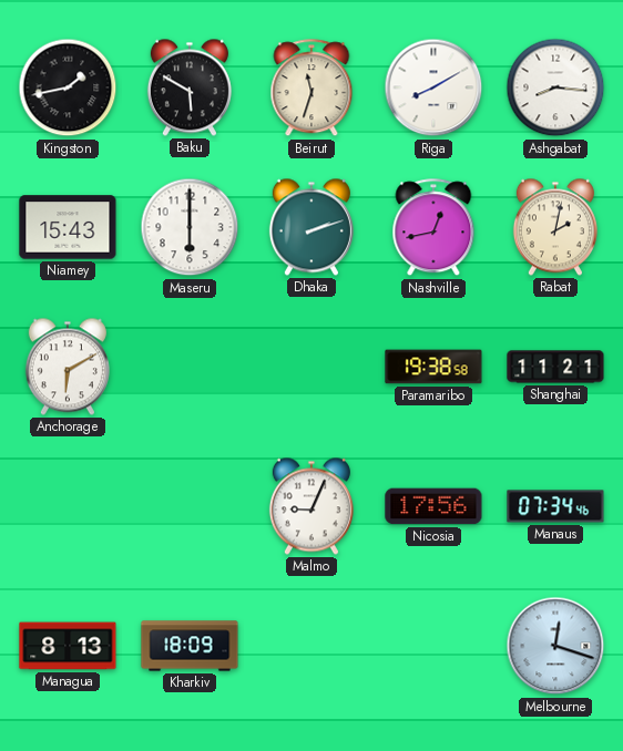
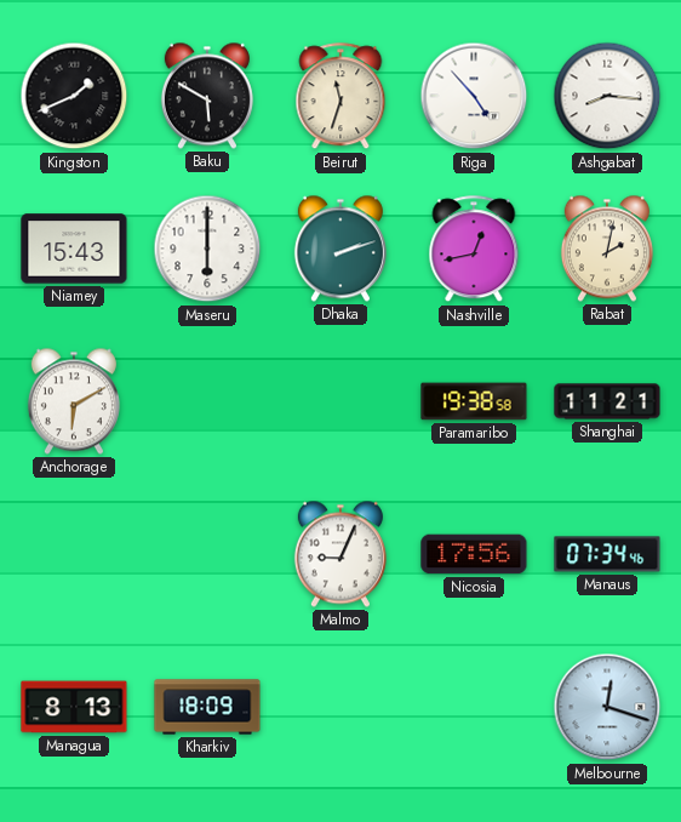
Kingston: 1:43 -> 1:41
Riga: 8:10 -> 4:53
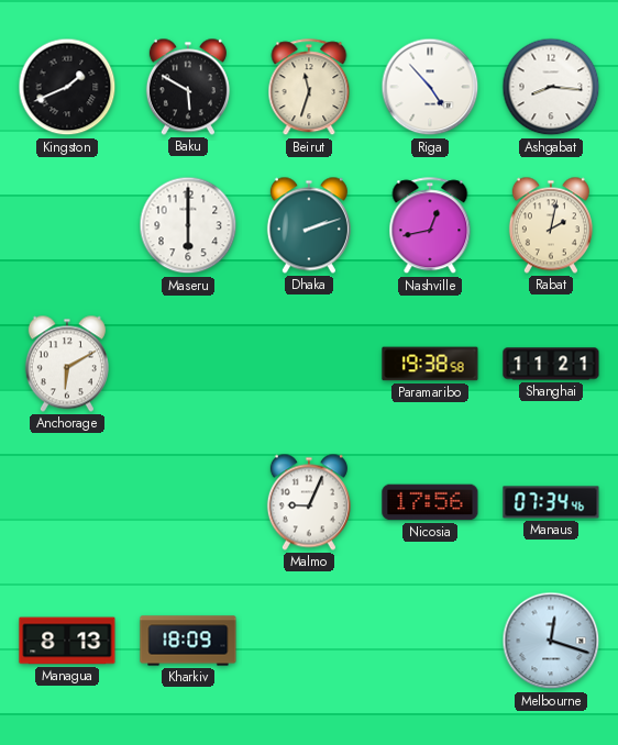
Niamey: 15:43 -> none
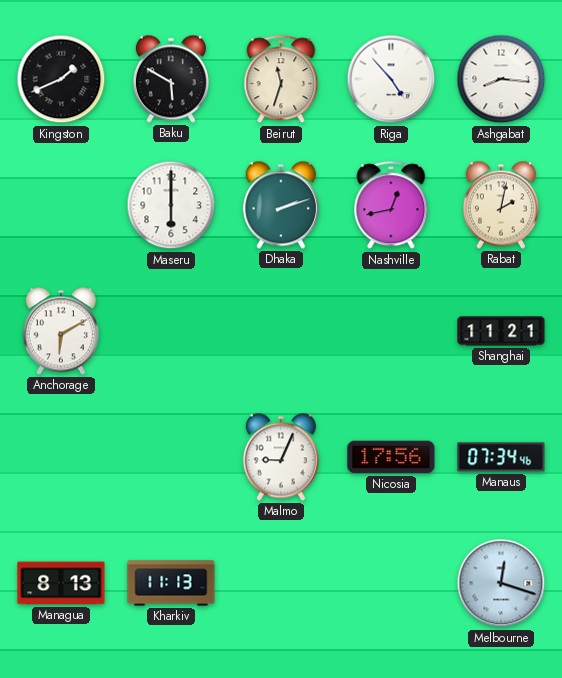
Paramaribo: 19:38 -> none
Kharkiv: 18:09 -> 11:13
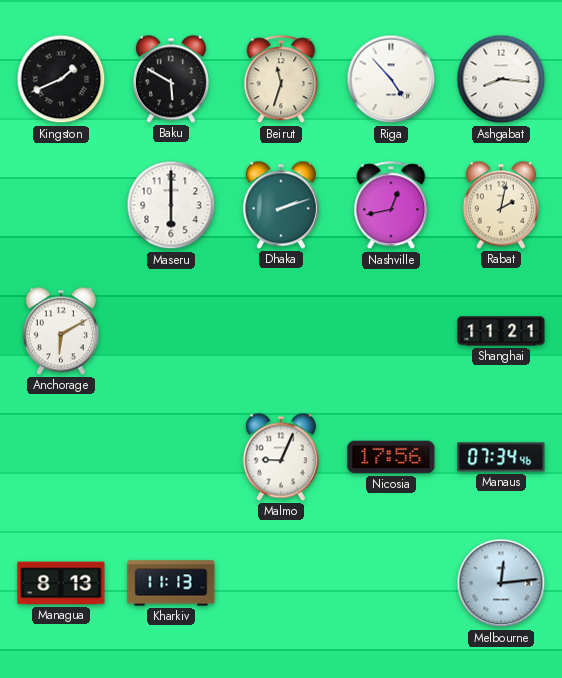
Melbourne: 12:18 -> 12:14
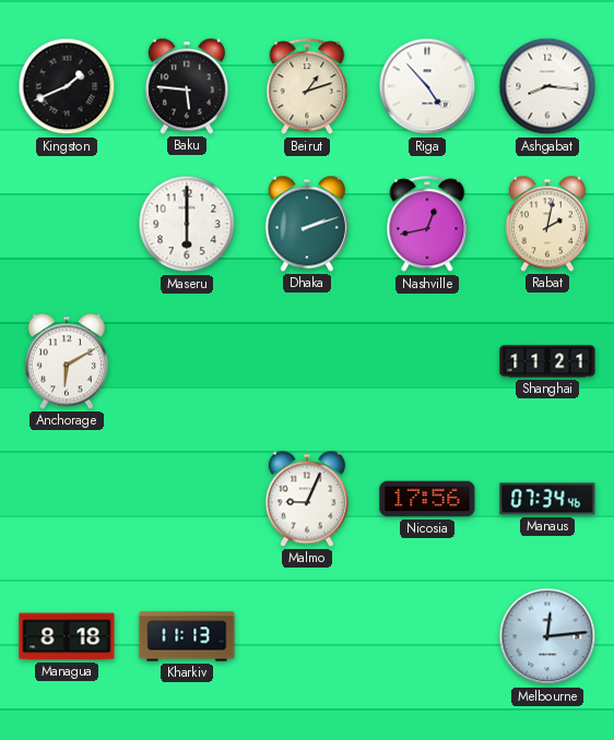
Baku: 5:50 -> 5:46
Beirut: 11:33 -> 1:12
Managua: 8:13 -> 8:18
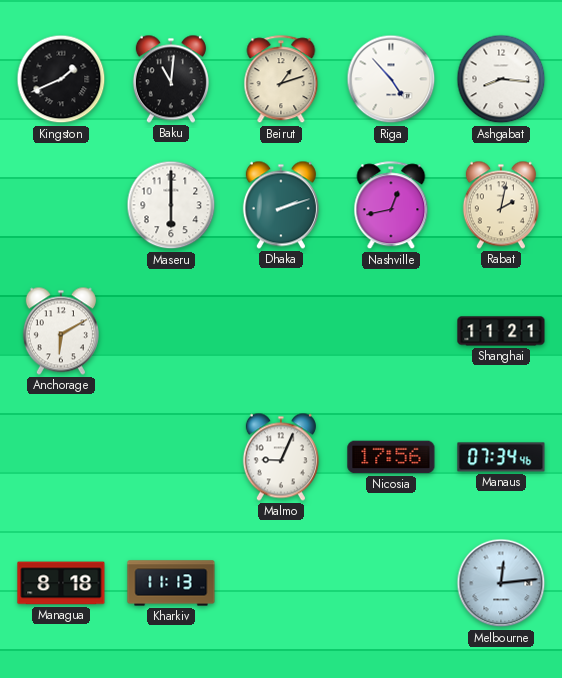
Baku: 5:46 -> 11:01
